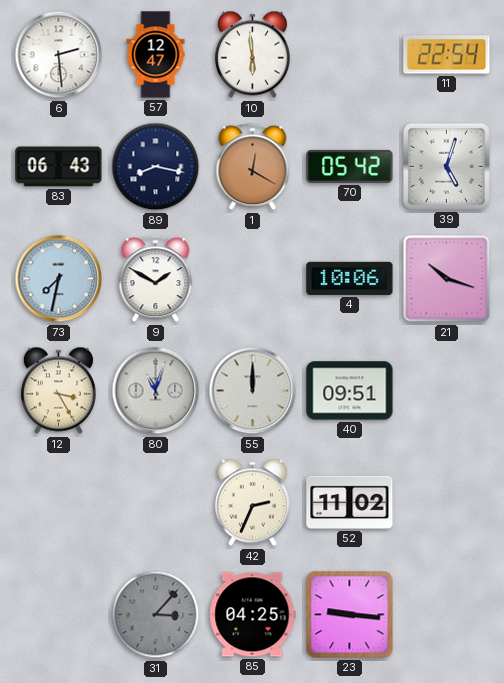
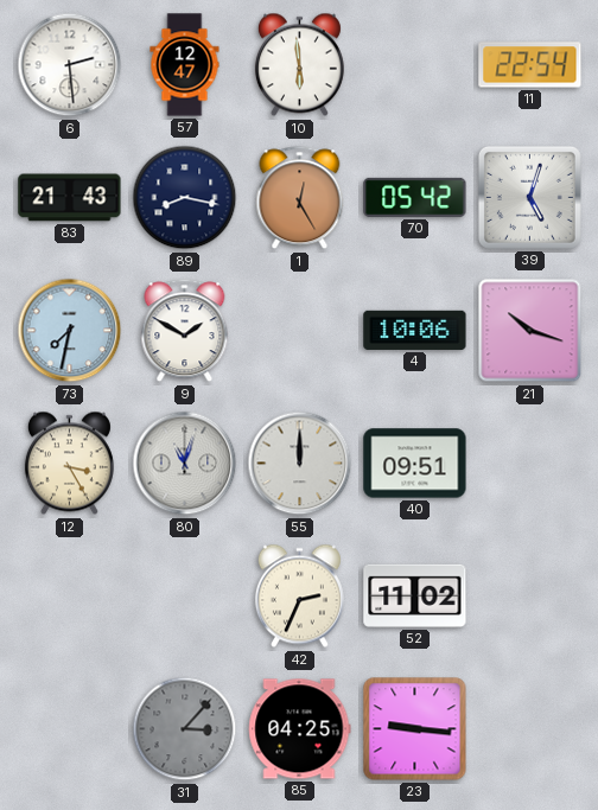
83: 06:43 -> 21:43
1: 12:20 -> 12:25
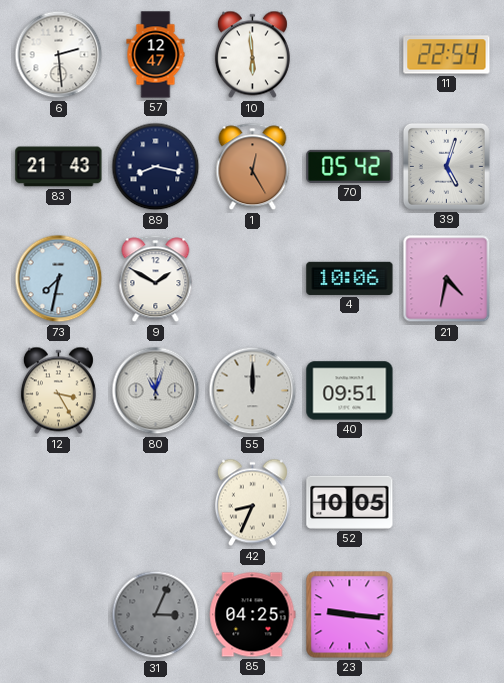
21: 10:18 -> 4:32
42: 2:34 -> 8:34
52: 11:02 -> 10:05
31: 3:07 -> 3:04
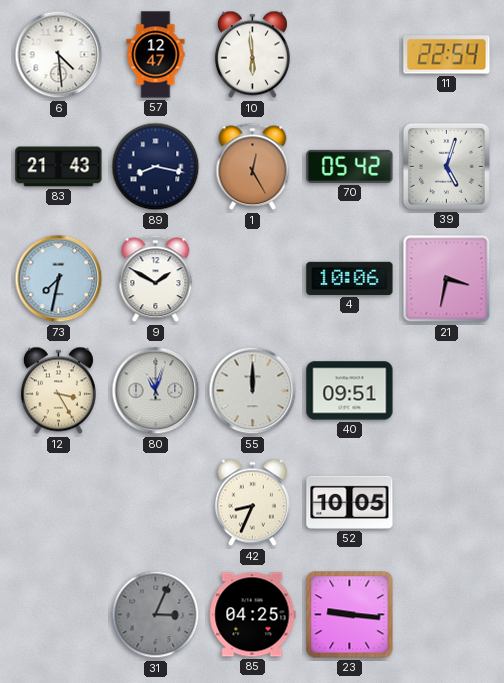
6: 2:29 -> 4:29
21: 4:32 -> 3:32
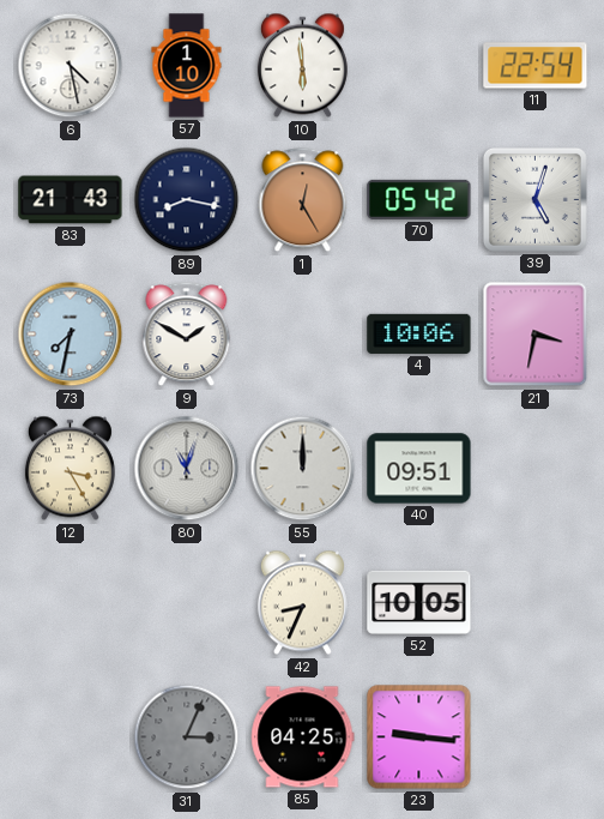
6: 4:29 -> 4:28
57: 12:47 -> 1:10
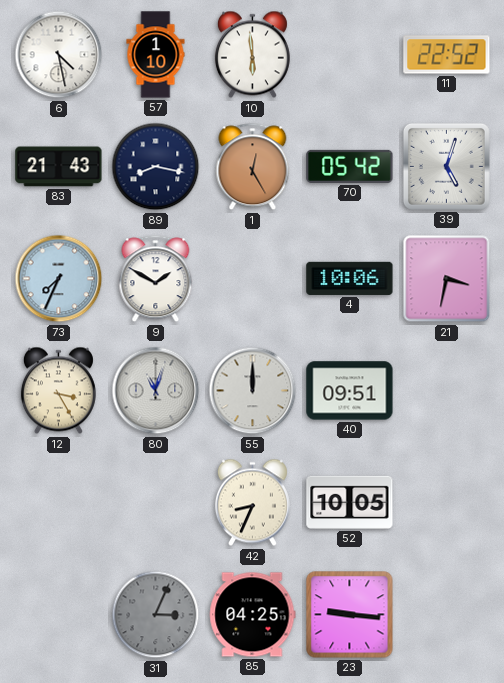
11: 22:54 -> 22:52
73: 7:32 -> 7:34
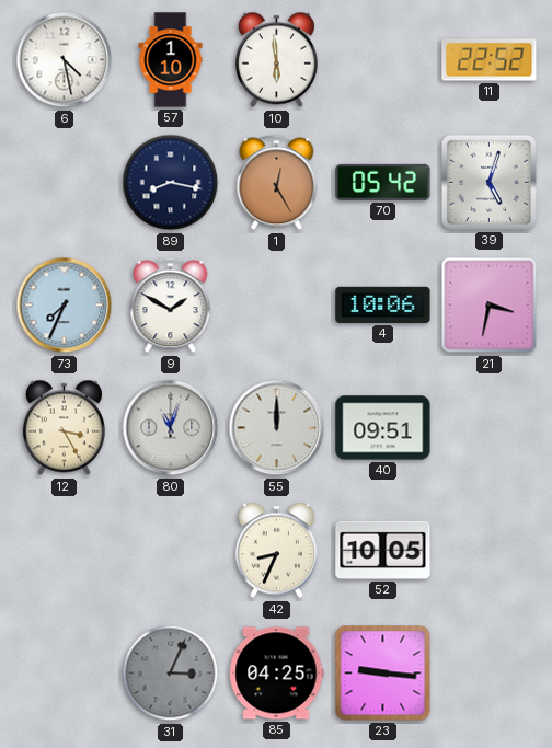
83: 21:43 -> none
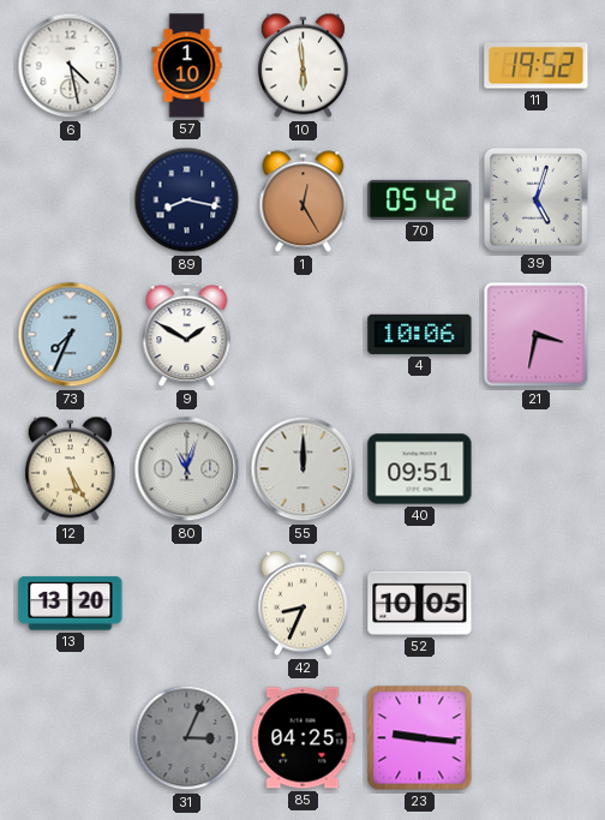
11: 22:52 -> 19:52
12: 3:25 -> 5:25
13: none -> 13:20
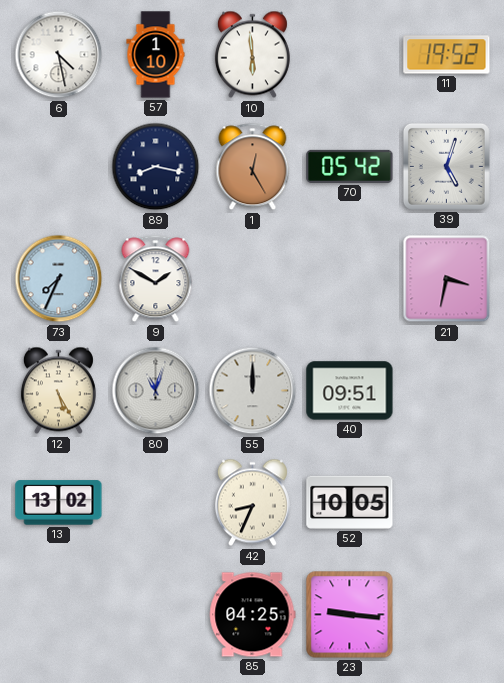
4: 10:06 -> none
13: 13:20 -> 13:02
31: 3:04 -> none
